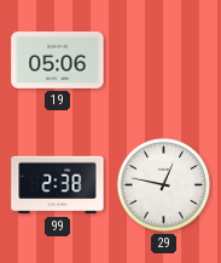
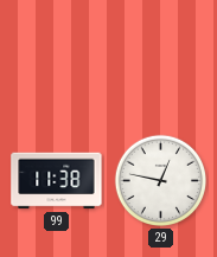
19: 05:06 -> none
99: 2:38 -> 11:38
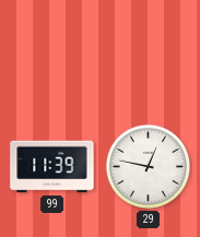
99: 11:38 -> 11:39
